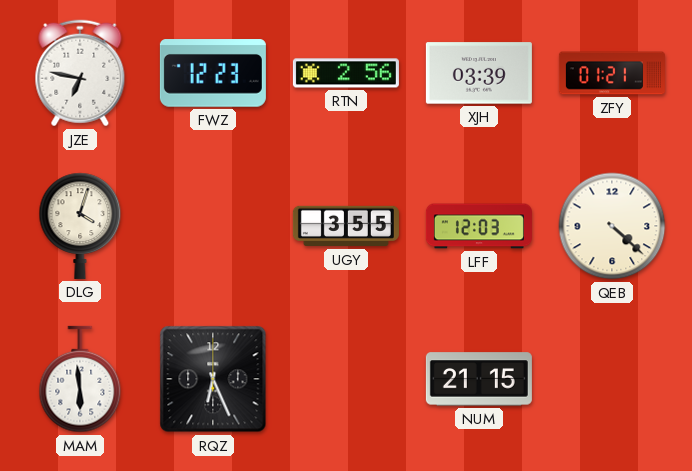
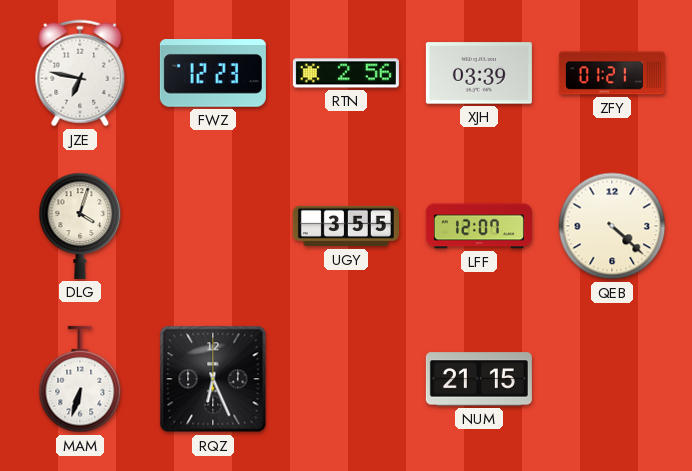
LFF: 12:03 -> 12:07
MAM: 5:59 -> 6:33
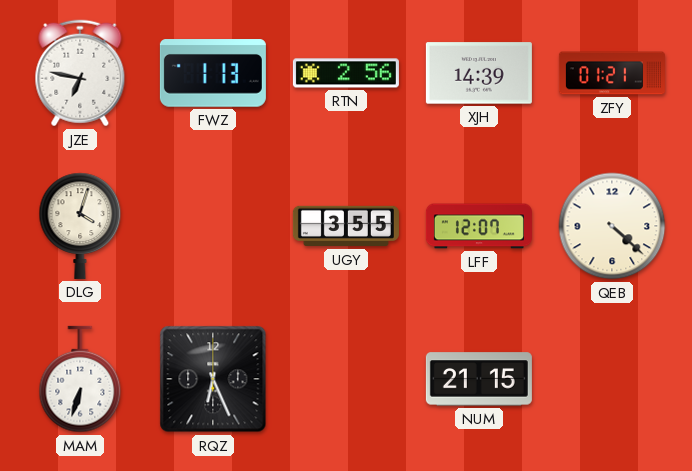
FWZ: 12:23 -> 1:13
XJH: 03:39 -> 14:39
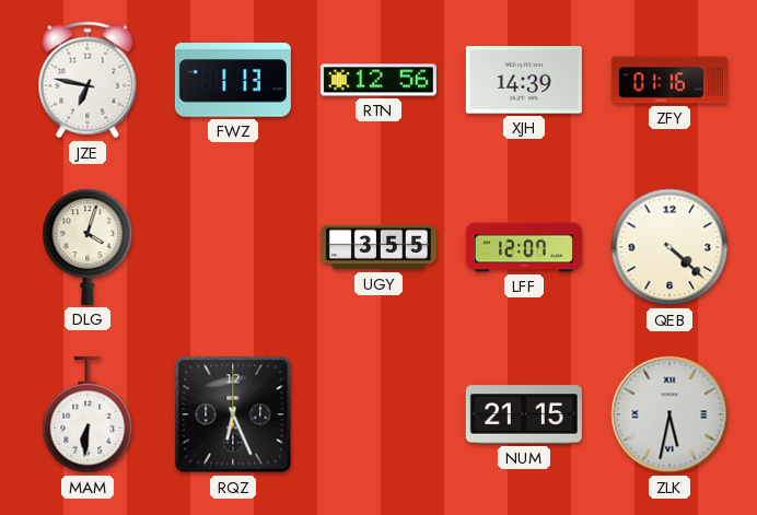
RTN: 2:56 -> 12:56
ZFY: 01:21 -> 01:16
MAM: 6:33 -> 6:31
ZLK: none -> 5:32
